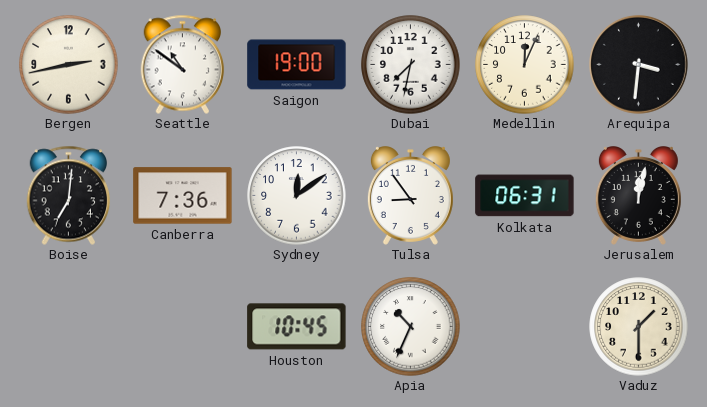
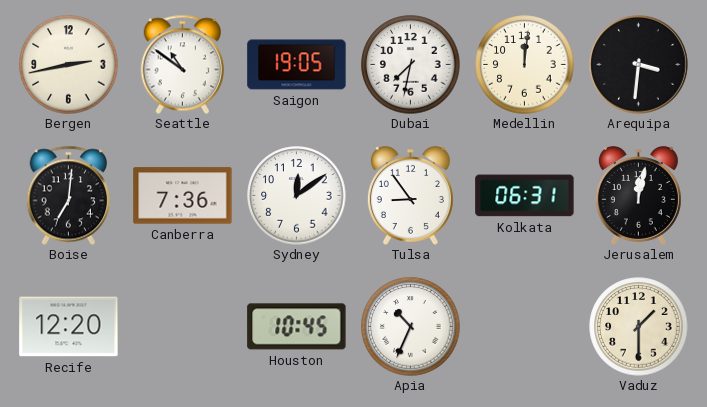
Saigon: 19:00 -> 19:05
Medellin: 12:04 -> 12:01
Recife: none -> 12:20
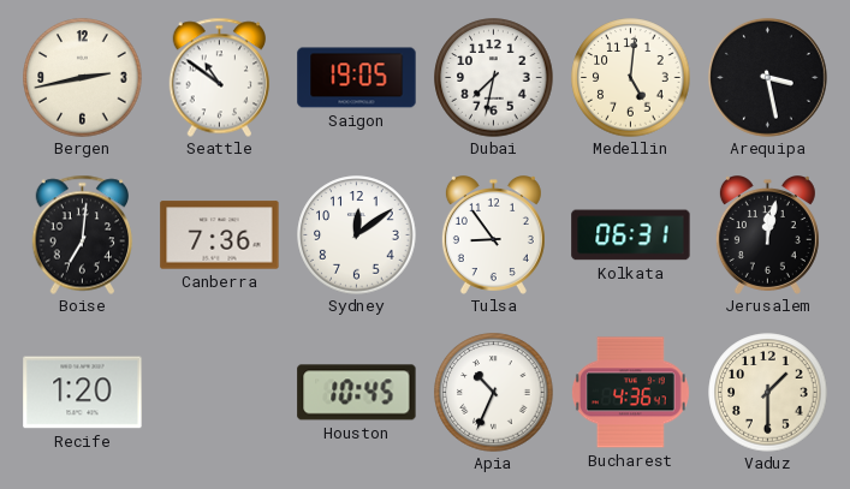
Medellin: 12:01 -> 5:01
Arequipa: 3:31 -> 3:28
Recife: 12:20 -> 1:20
Bucharest: none -> 4:36
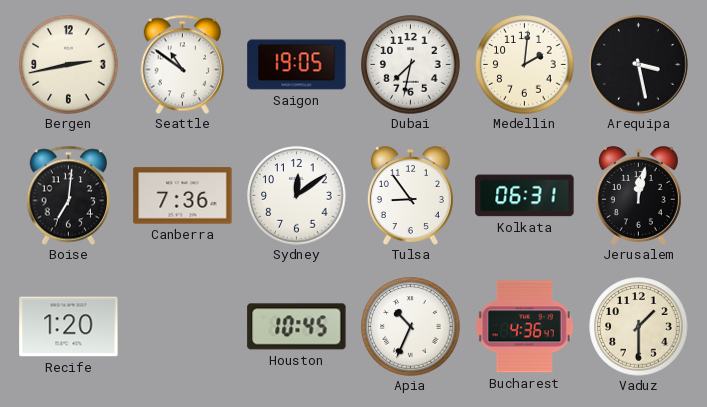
Medellin: 5:01 -> 2:01
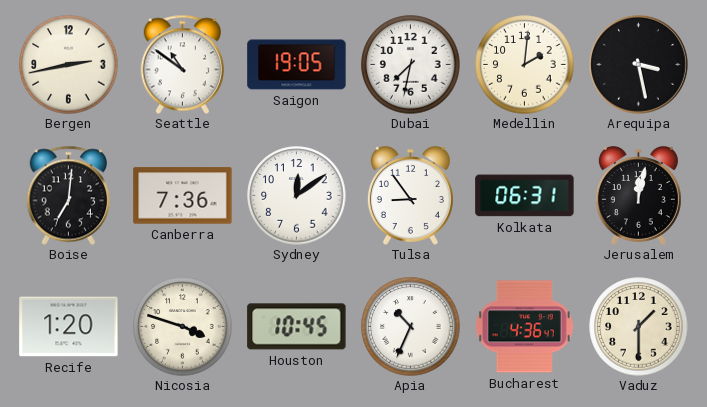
Nicosia: none -> 3:48
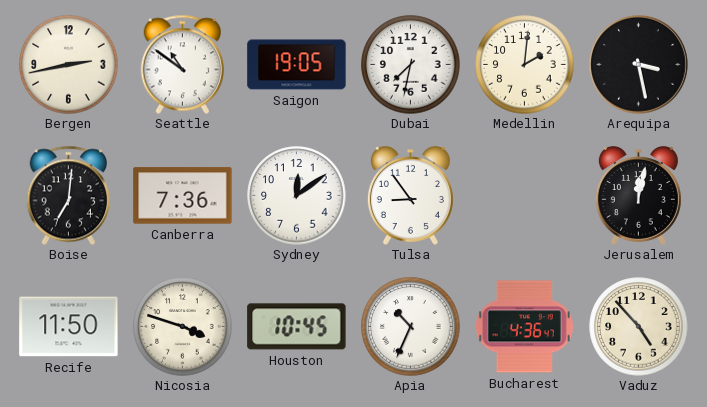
Kolkata: 06:31 -> none
Recife: 1:20 -> 11:50
Vaduz: 1:30 -> 4:53
